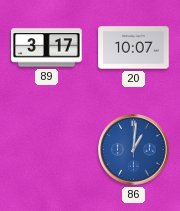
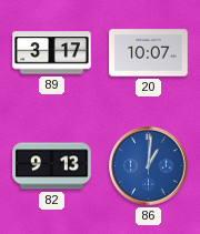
82: none -> 9:13
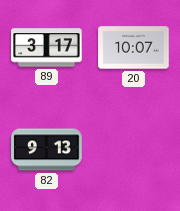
86: 1:01 -> none
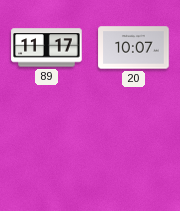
89: 3:17 -> 11:17
82: 9:13 -> none
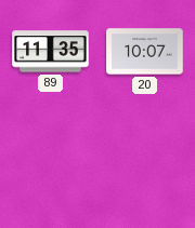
89: 11:17 -> 11:35
